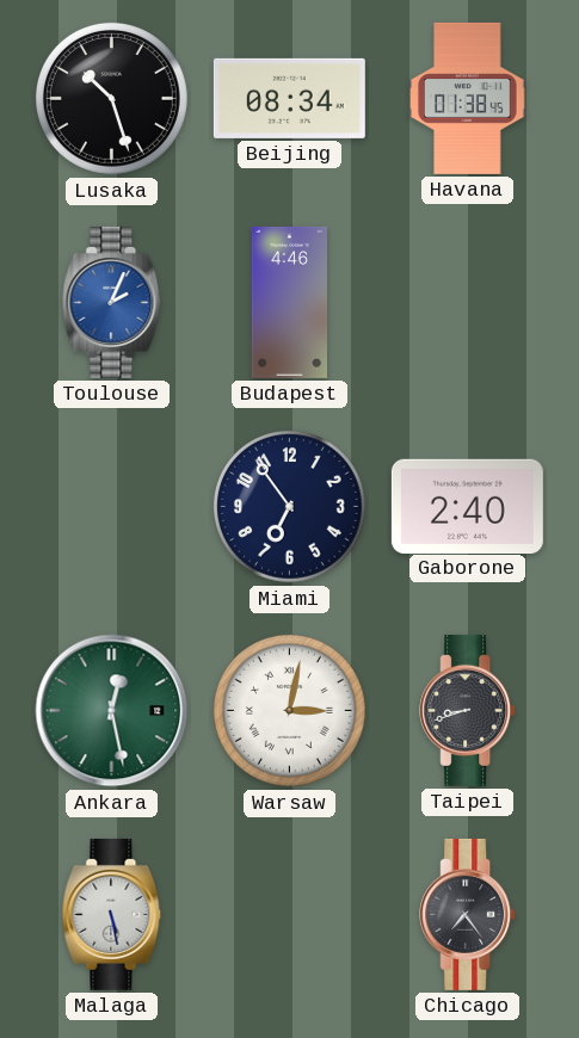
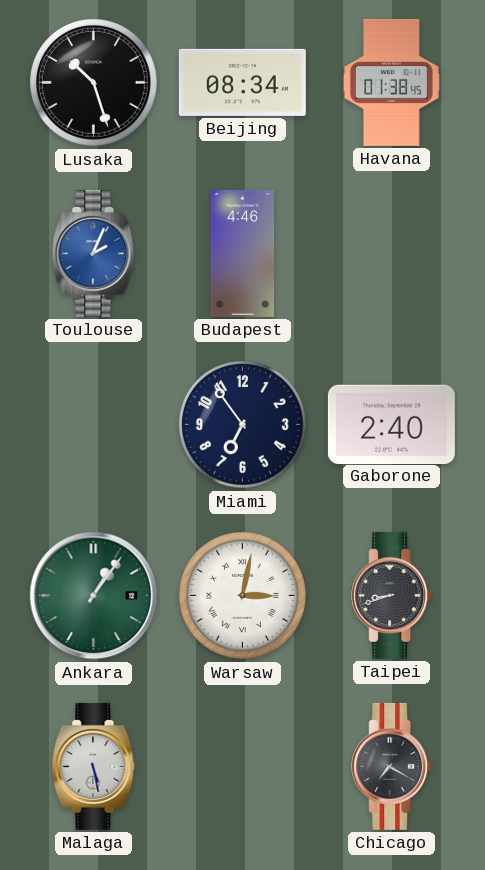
Ankara: 12:28 -> 1:06
Chicago: 7:24 -> 7:20
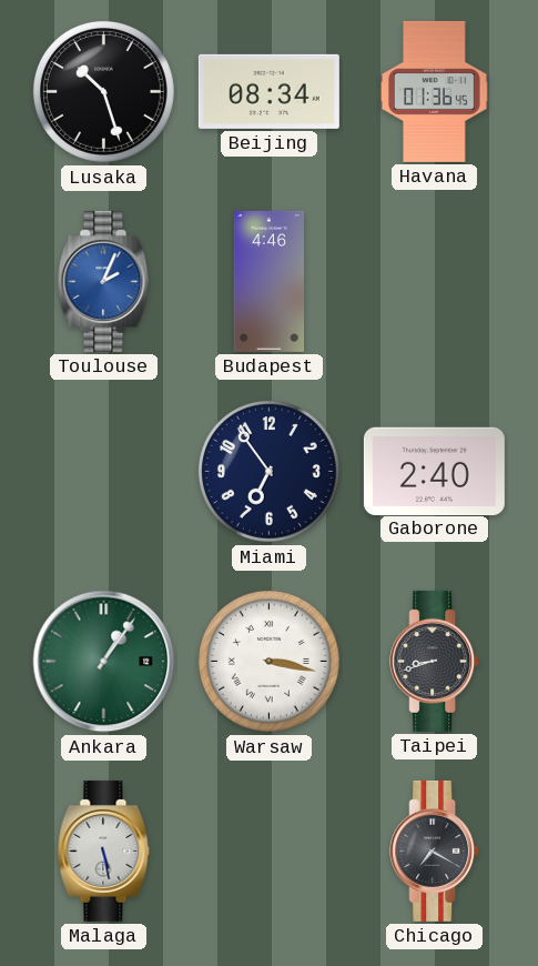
Havana: 01:38 -> 01:36
Warsaw: 3:02 -> 3:17
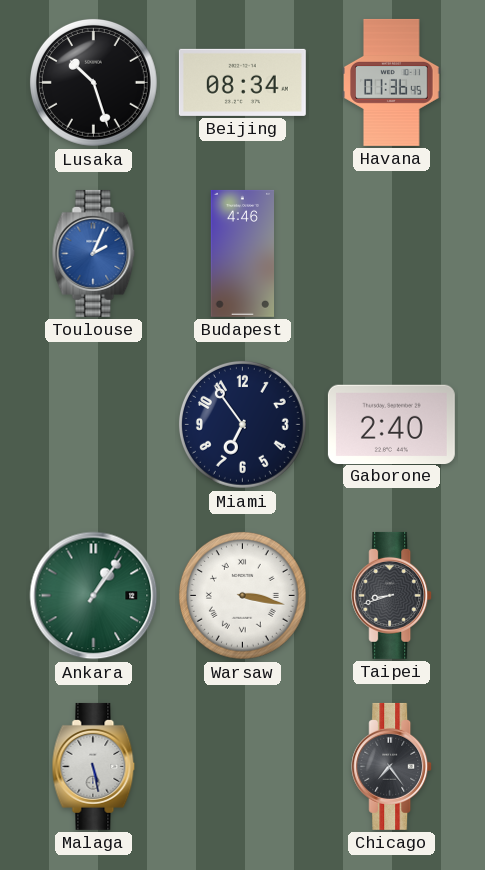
Chicago: 7:20 -> 7:24
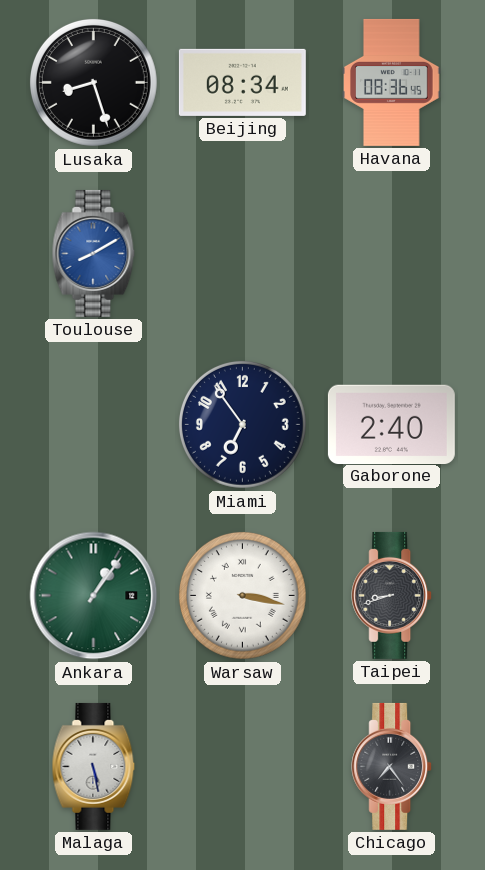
Lusaka: 10:27 -> 8:27
Havana: 01:36 -> 08:36
Toulouse: 2:04 -> 8:10
Budapest: 4:46 -> none
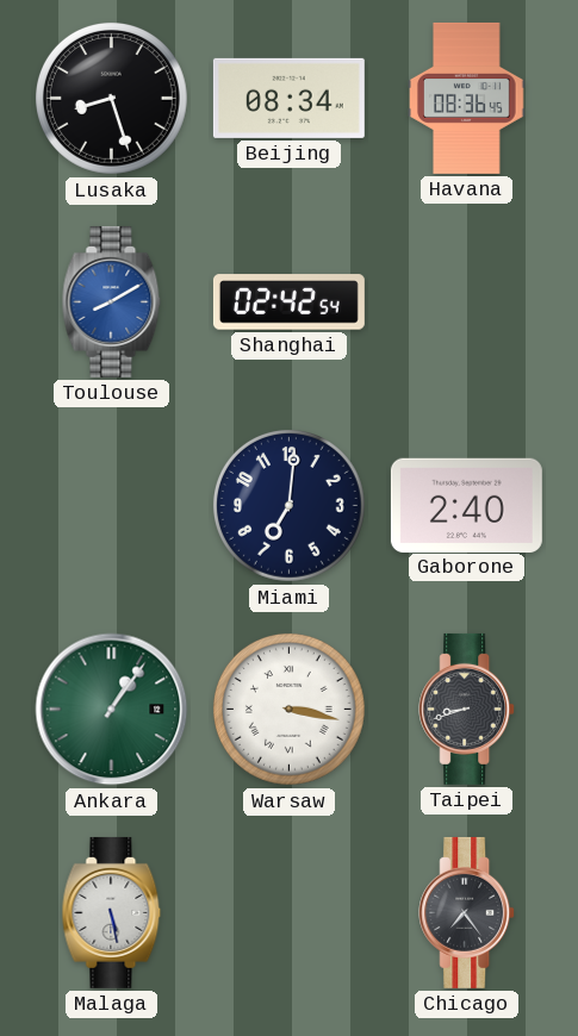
Shanghai: none -> 02:42
Miami: 6:54 -> 7:01
